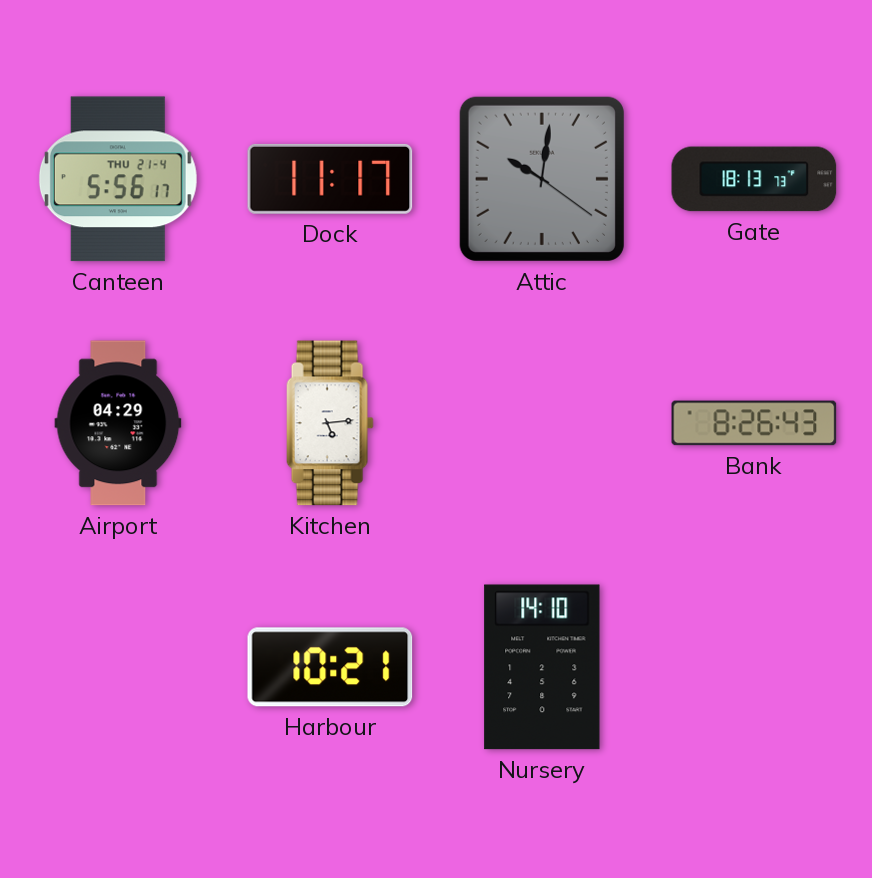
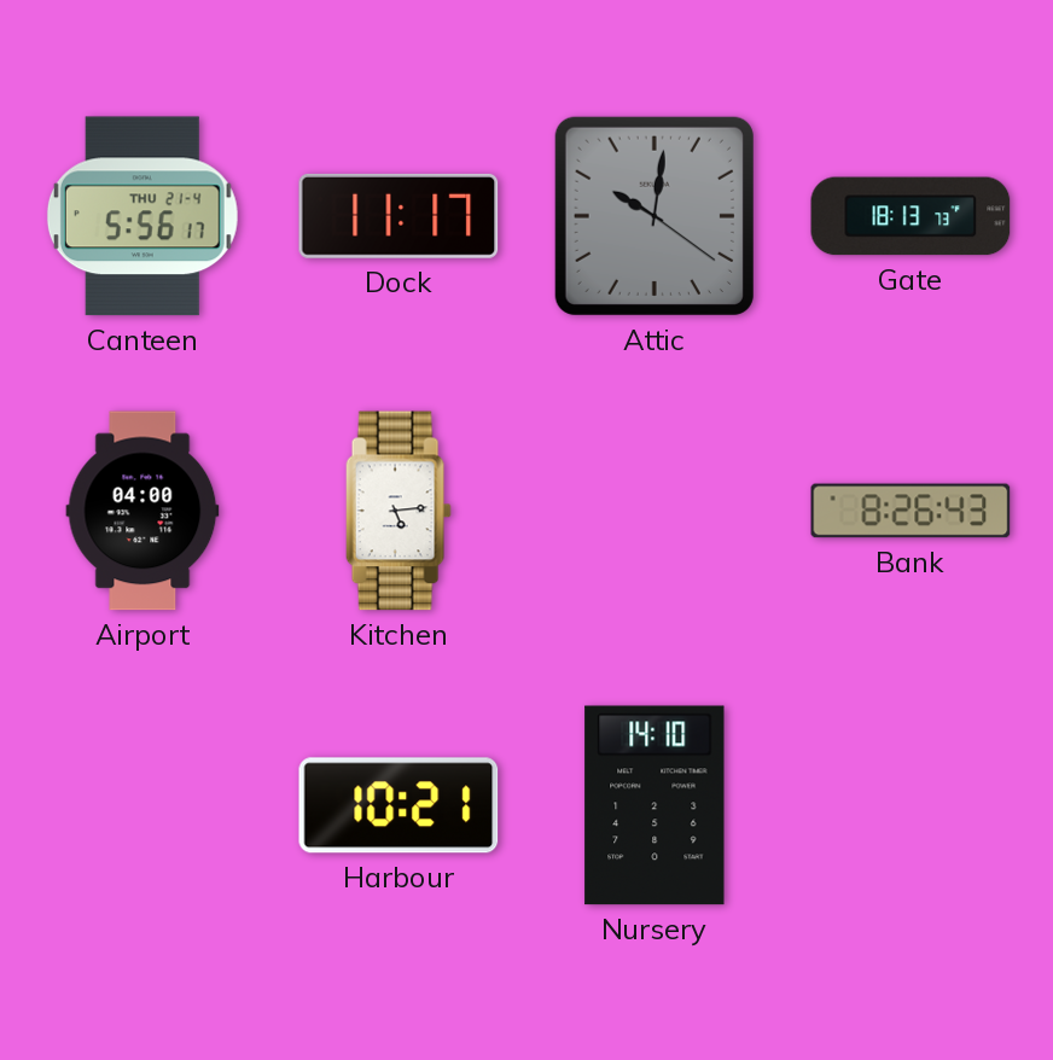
Airport: 04:29 -> 04:00
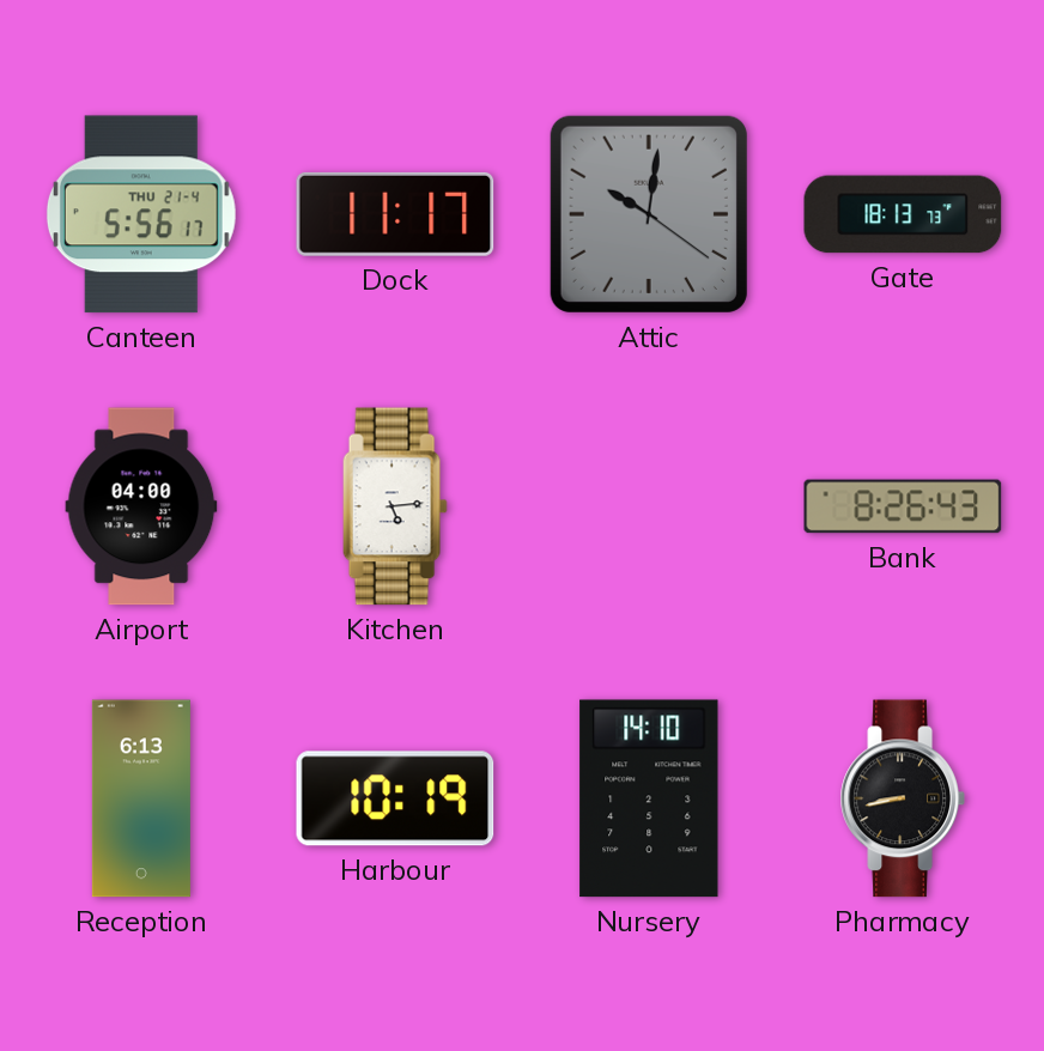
Reception: none -> 6:13
Harbour: 10:21 -> 10:19
Pharmacy: none -> 8:43
